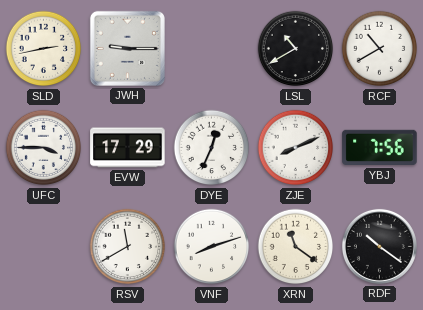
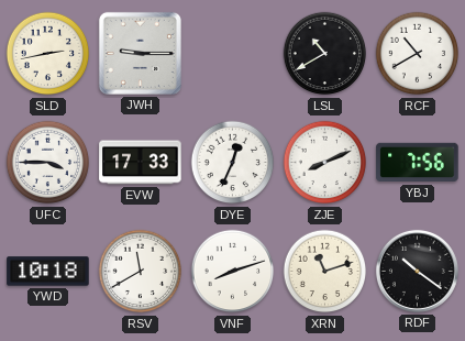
EVW: 17:29 -> 17:33
YWD: none -> 10:18
XRN: 11:21 -> 11:12
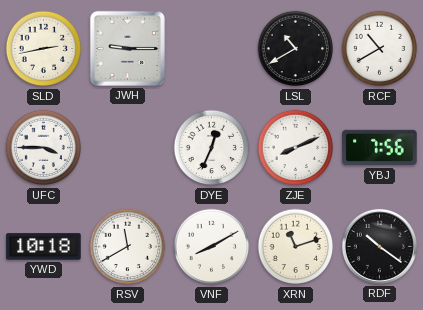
EVW: 17:33 -> none
VNF: 8:12 -> 8:10
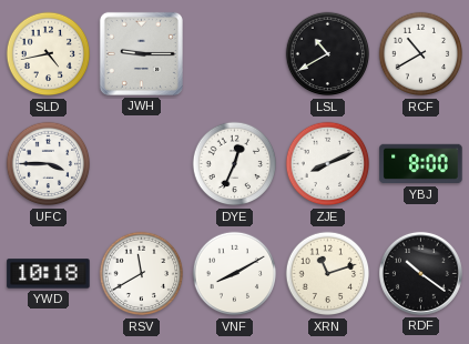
SLD: 2:43 -> 4:43
YBJ: 7:56 -> 8:00
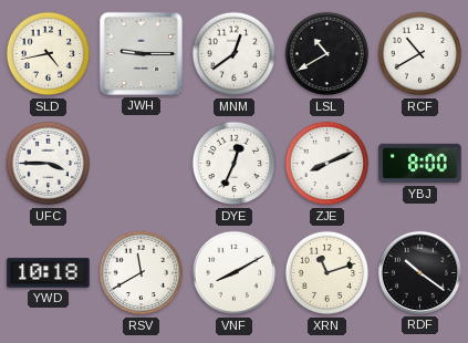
MNM: none -> 12:39
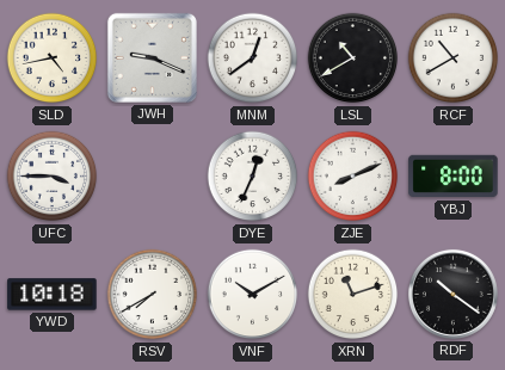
JWH: 9:15 -> 9:19
RSV: 11:40 -> 7:40
VNF: 8:10 -> 10:10
